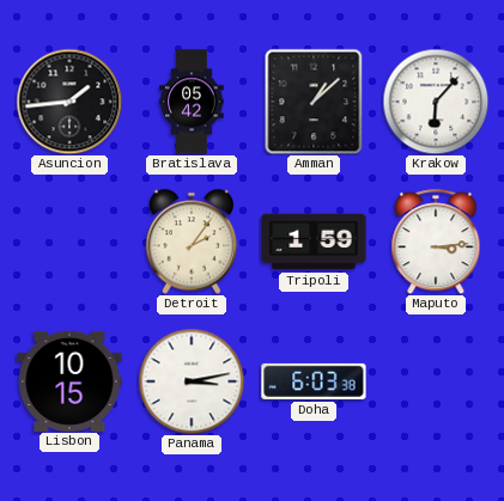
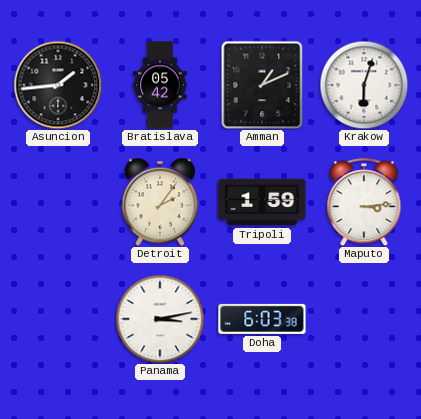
Amman: 1:08 -> 1:11
Krakow: 6:07 -> 6:03
Lisbon: 10:15 -> none
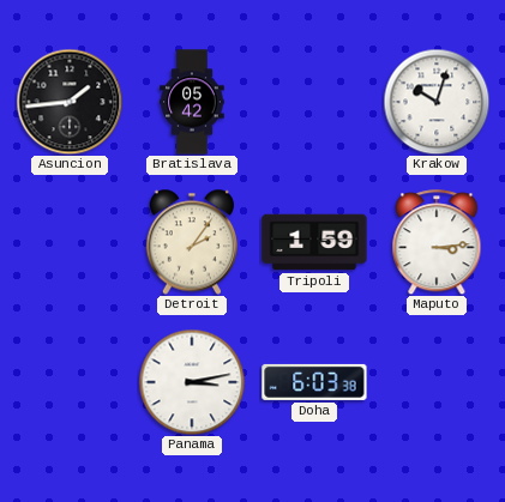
Amman: 1:11 -> none
Krakow: 6:03 -> 10:03
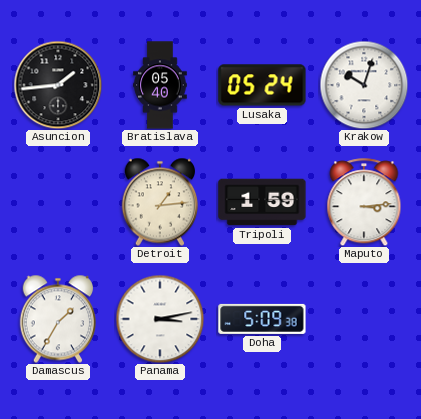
Bratislava: 05:42 -> 05:40
Lusaka: none -> 05:24
Detroit: 2:06 -> 1:14
Damascus: none -> 1:35
Doha: 6:03 -> 5:09
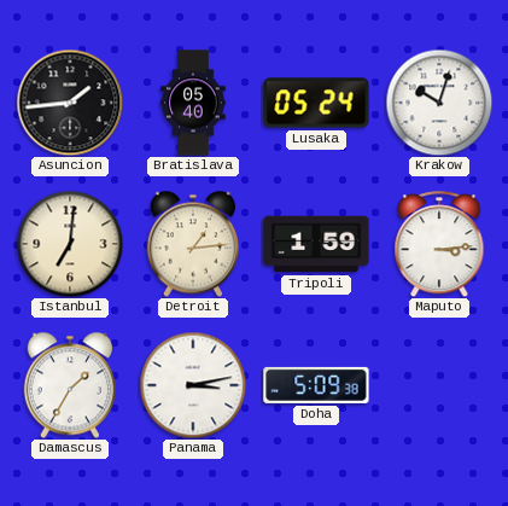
Istanbul: none -> 7:01
